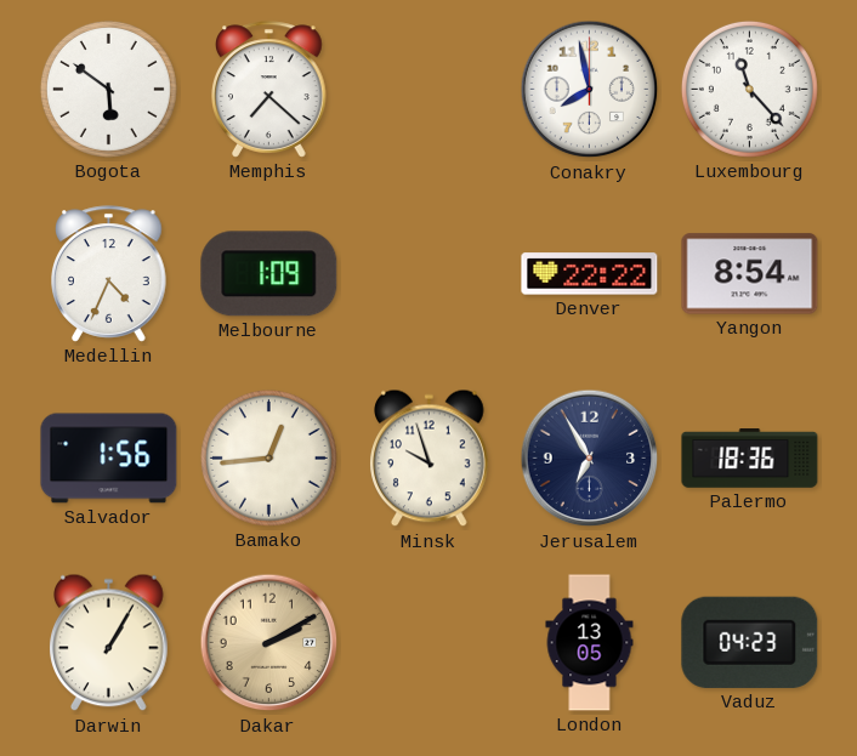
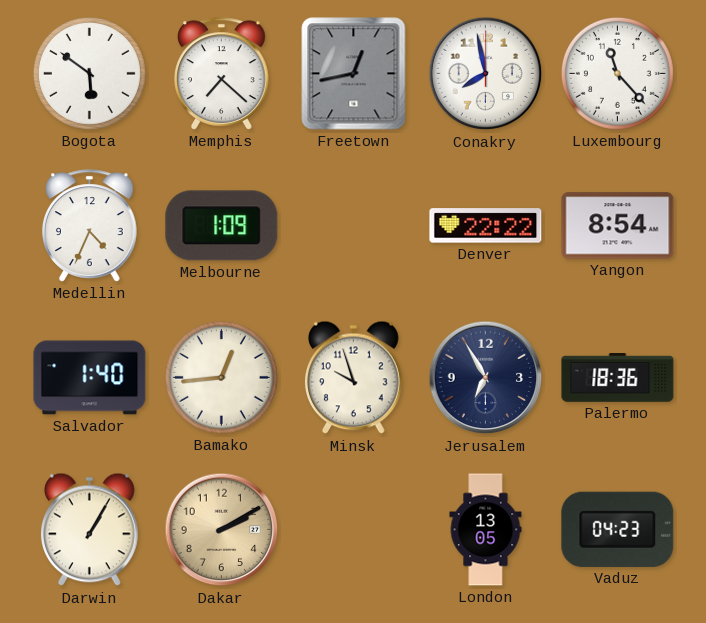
Freetown: none -> 12:43
Salvador: 1:56 -> 1:40
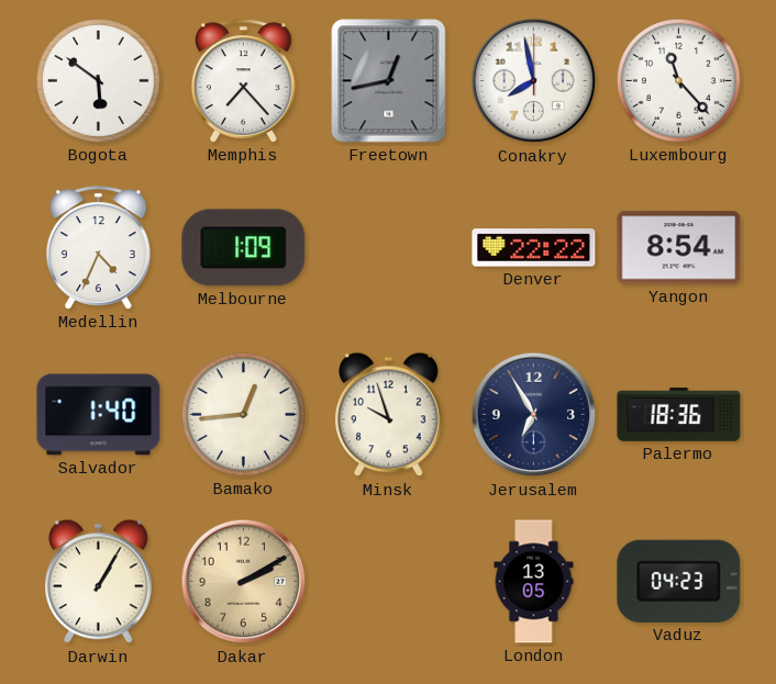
Memphis: 7:22 -> 7:23
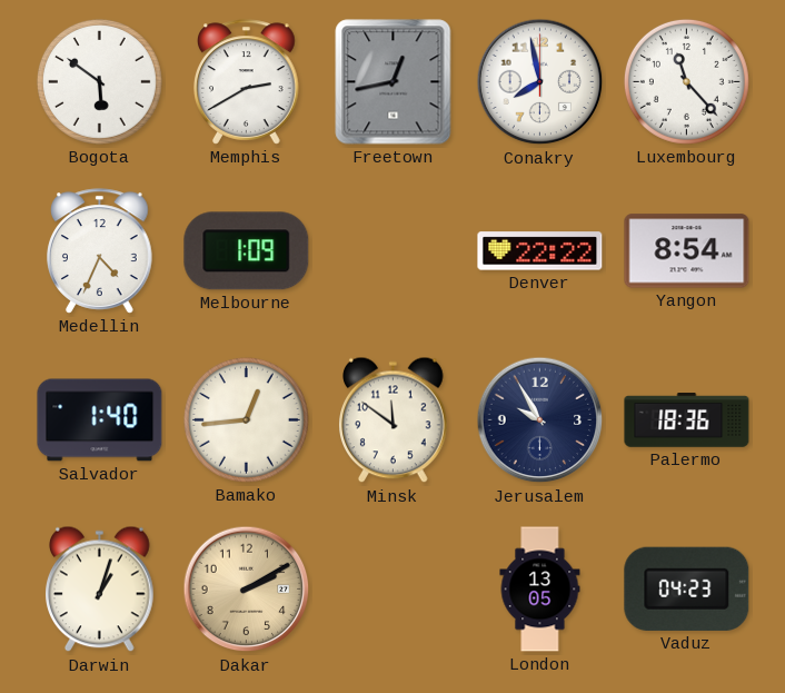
Memphis: 7:23 -> 2:40
Minsk: 9:57 -> 11:51
Jerusalem: 6:55 -> 9:55
Darwin: 1:05 -> 1:03
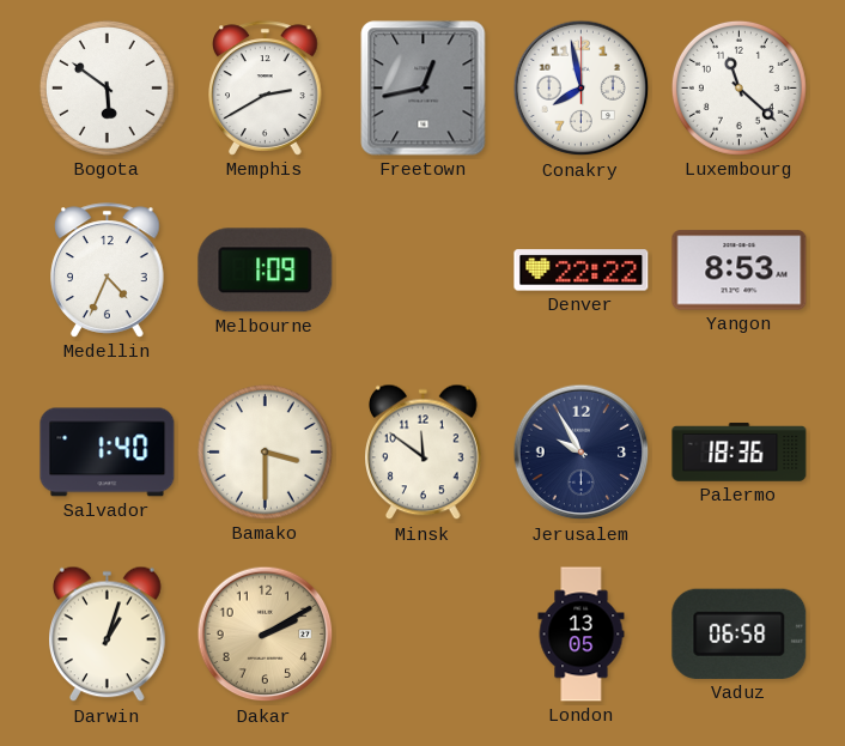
Luxembourg: 11:23 -> 11:22
Yangon: 8:54 -> 8:53
Bamako: 12:44 -> 3:30
Vaduz: 04:23 -> 06:58
